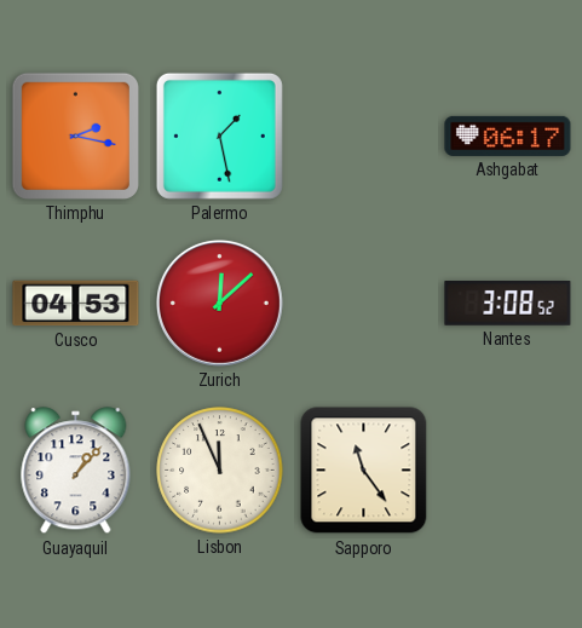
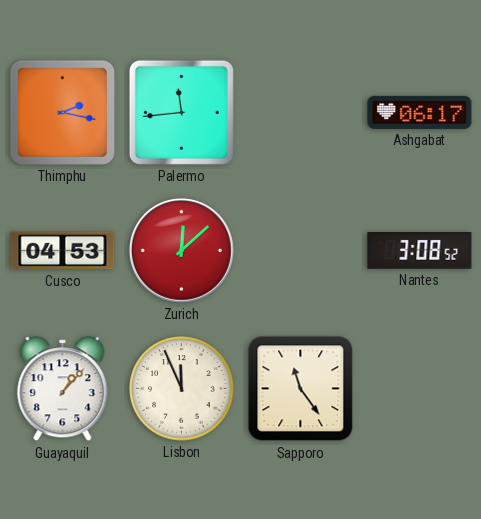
Palermo: 1:28 -> 11:44
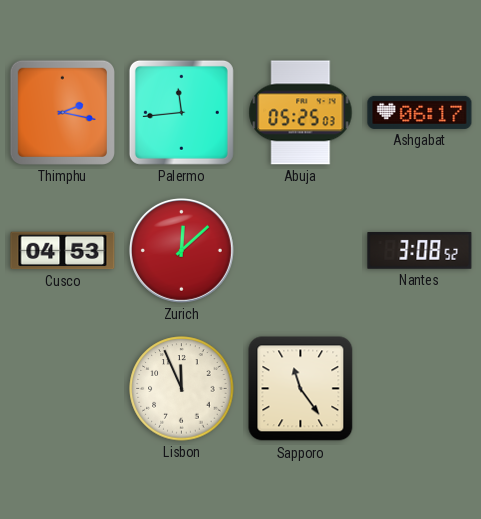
Abuja: none -> 05:25
Guayaquil: 1:07 -> none
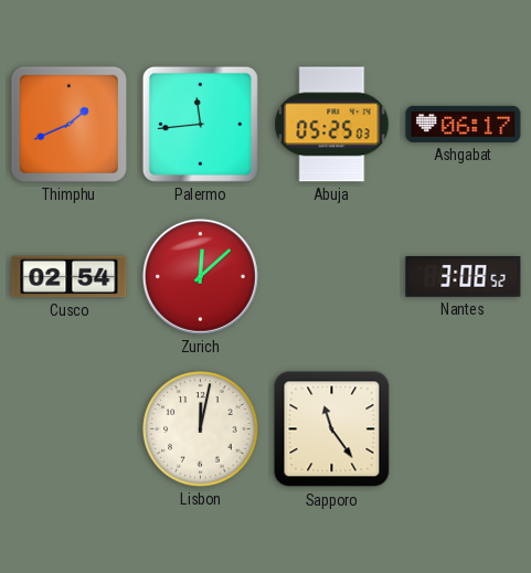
Thimphu: 2:17 -> 1:41
Cusco: 04:53 -> 02:54
Lisbon: 11:56 -> 12:02
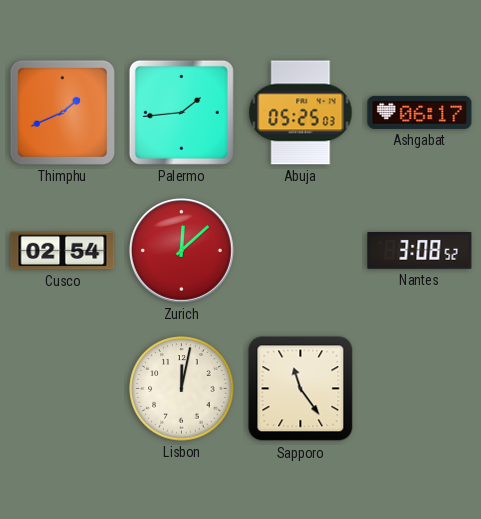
Palermo: 11:44 -> 1:44
